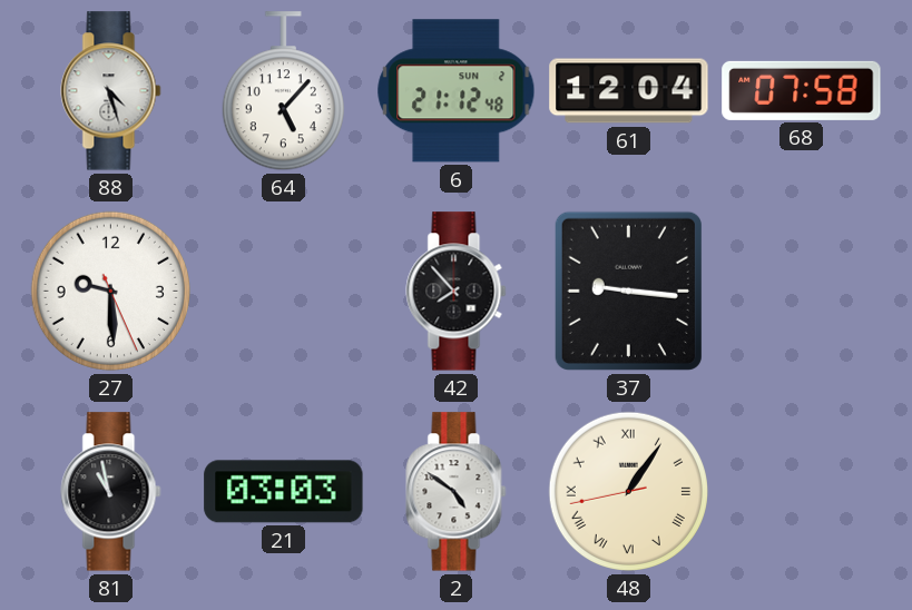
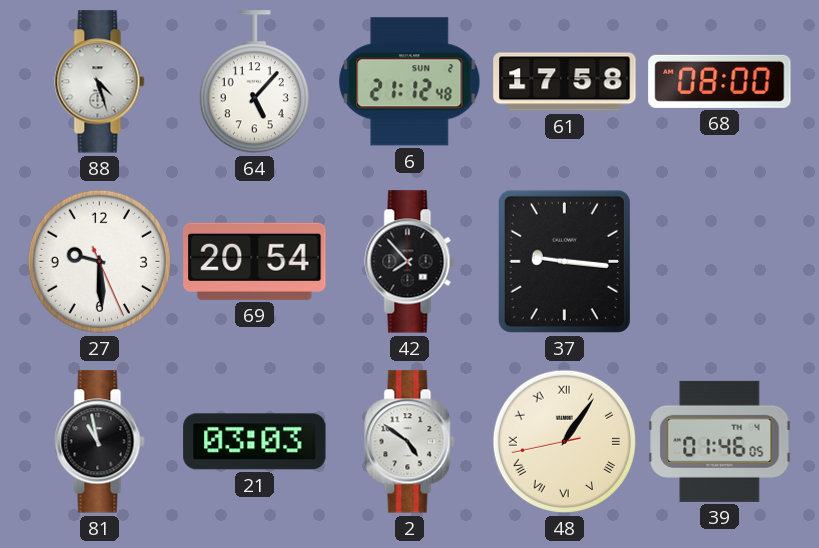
61: 12:04 -> 17:58
68: 07:58 -> 08:00
69: none -> 20:54
39: none -> 01:46
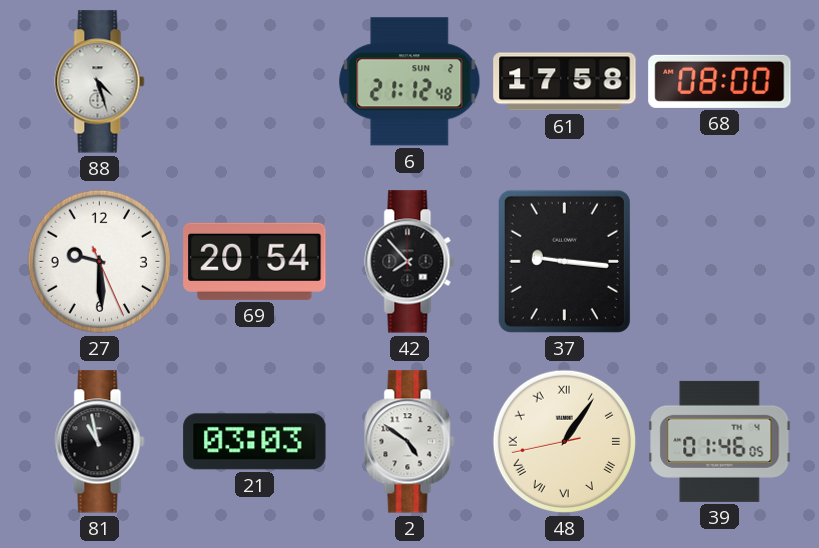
64: 5:07 -> none
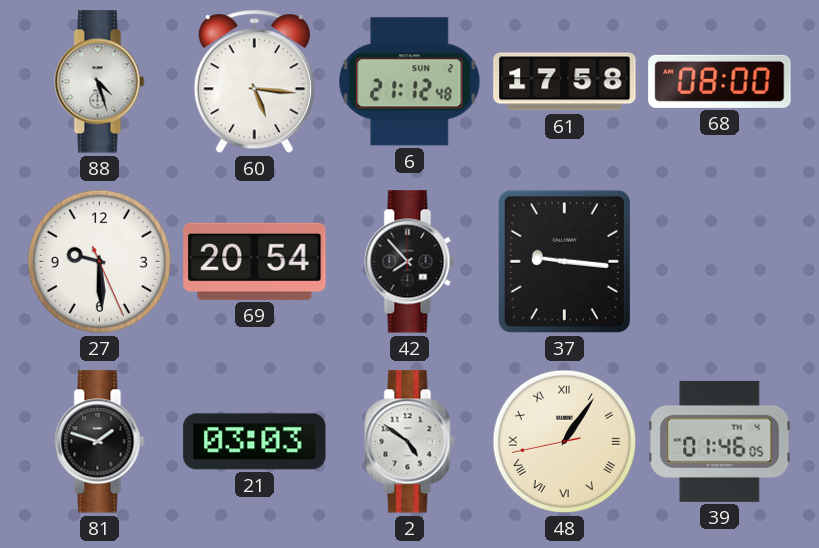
60: none -> 5:16
81: 10:58 -> 1:48
